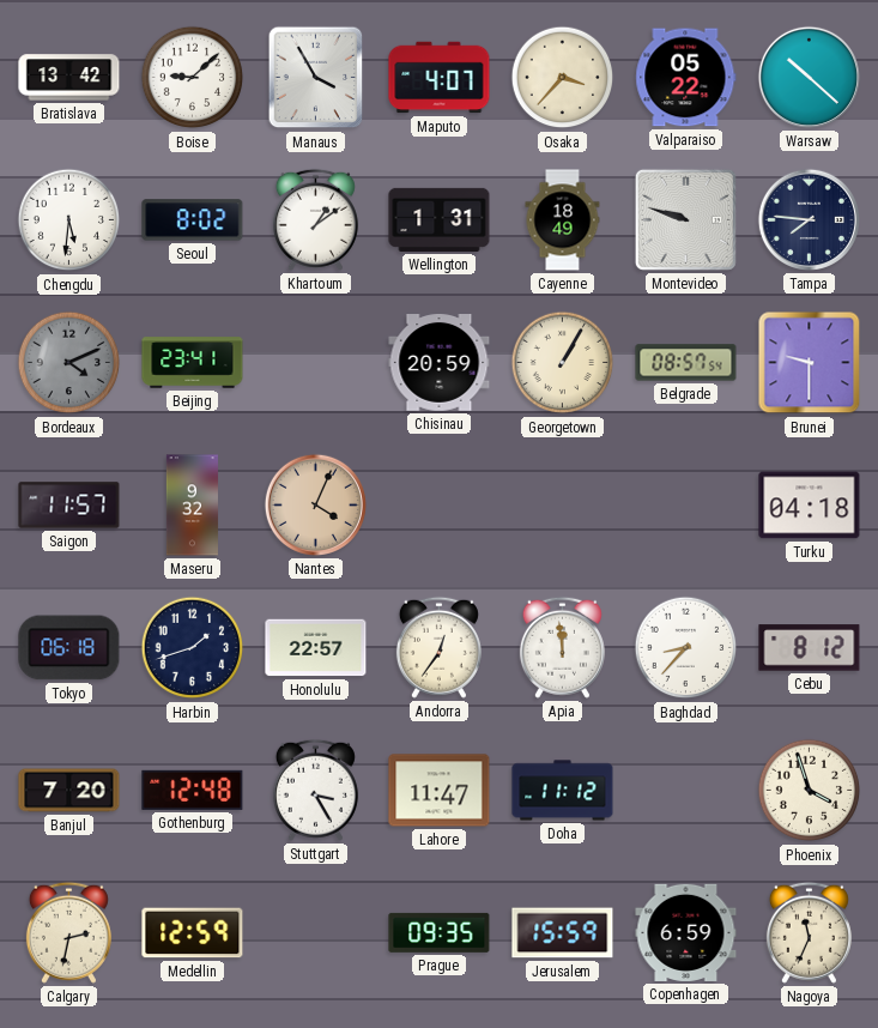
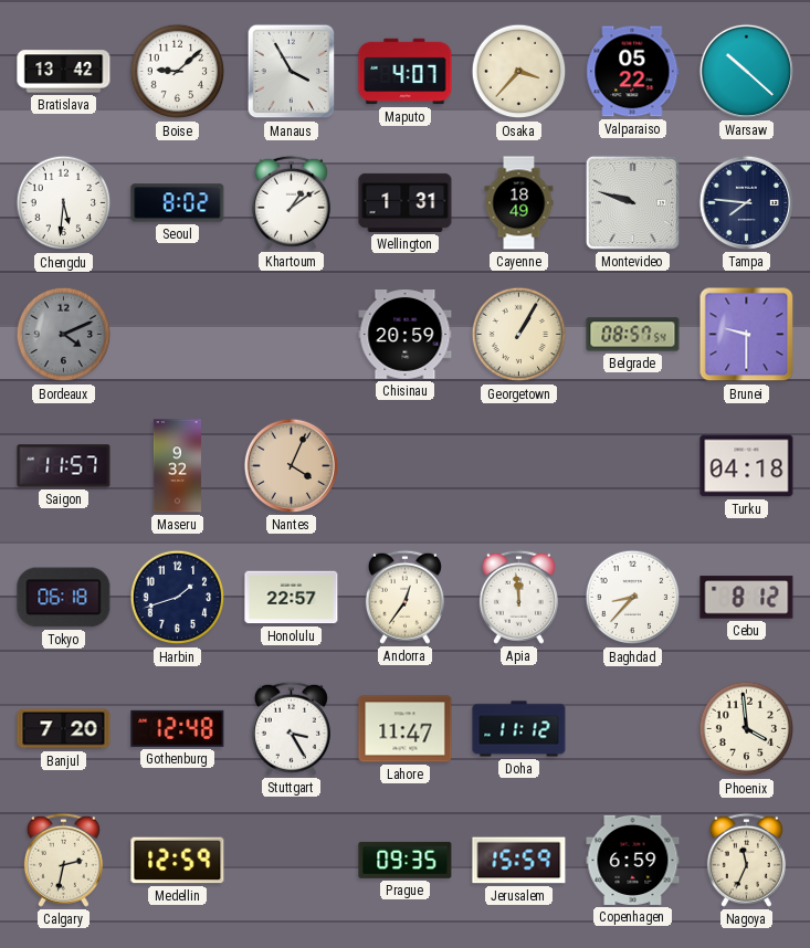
Beijing: 23:41 -> none
Phoenix: 3:57 -> 3:59
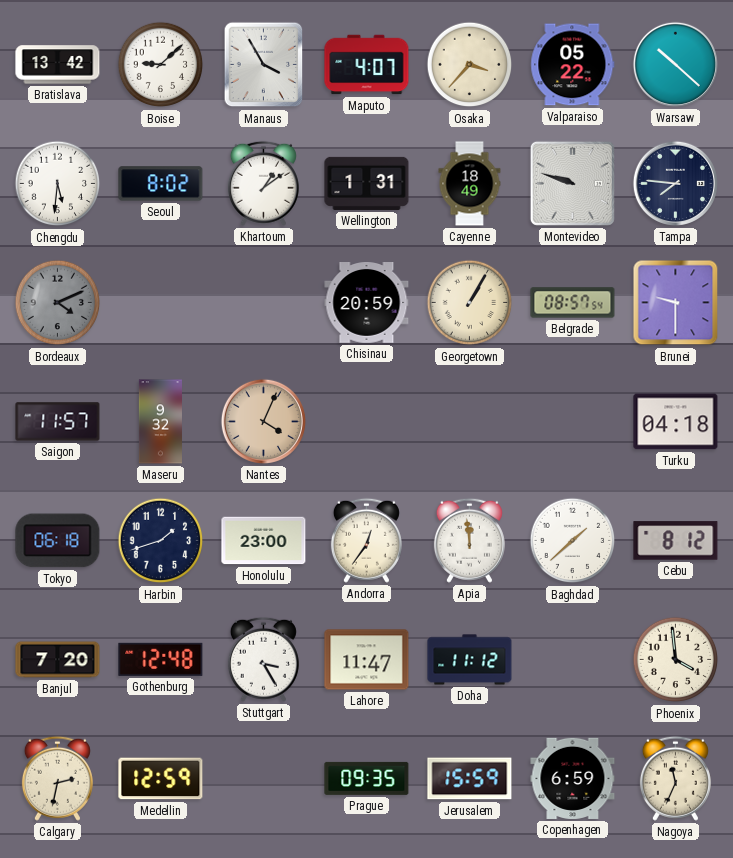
Honolulu: 22:57 -> 23:00
Baghdad: 8:37 -> 1:38
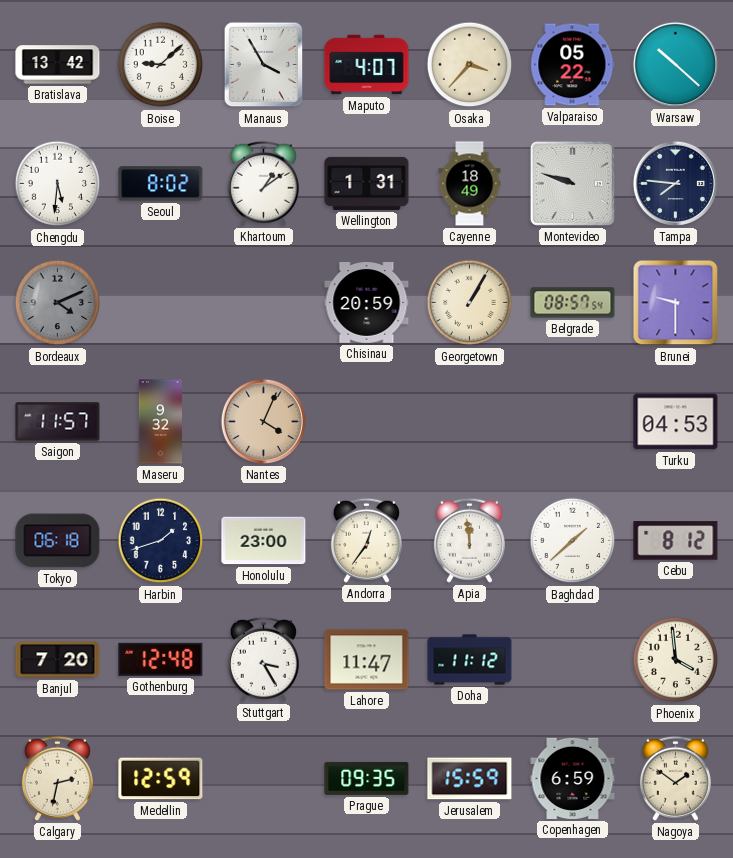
Turku: 04:18 -> 04:53
Nagoya: 11:34 -> 1:51
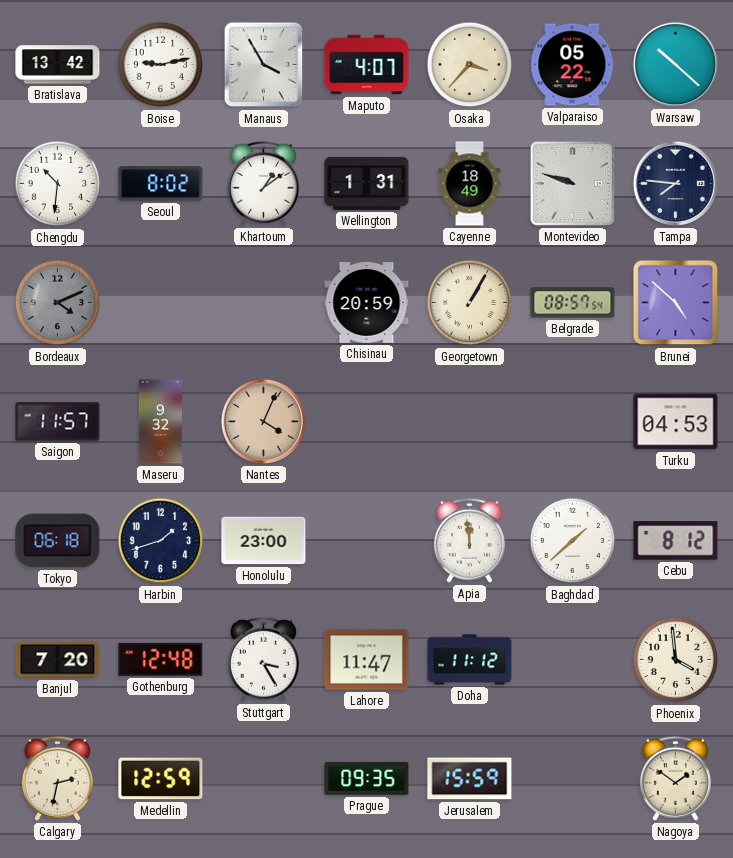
Boise: 9:08 -> 9:13
Chengdu: 5:31 -> 10:31
Brunei: 9:30 -> 4:52
Andorra: 12:36 -> none
Copenhagen: 6:59 -> none
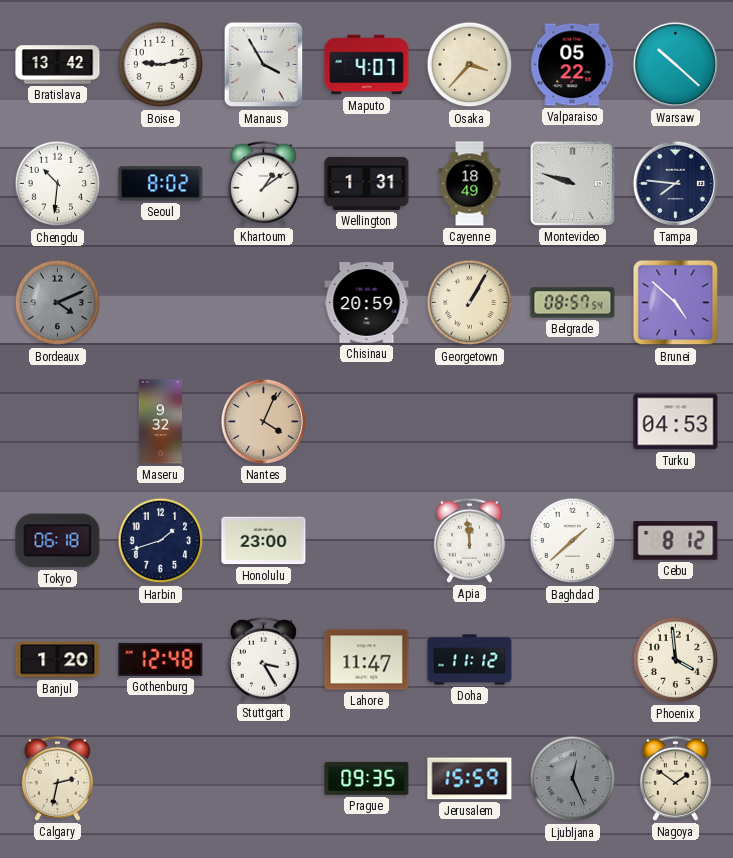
Saigon: 11:57 -> none
Banjul: 7:20 -> 1:20
Medellin: 12:59 -> none
Ljubljana: none -> 12:26
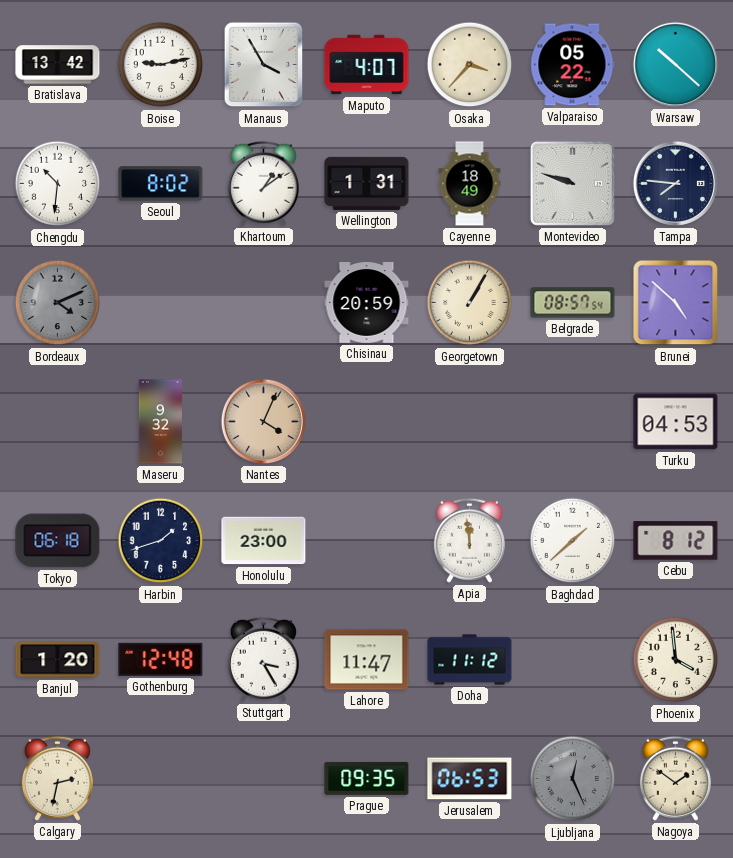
Jerusalem: 15:59 -> 06:53
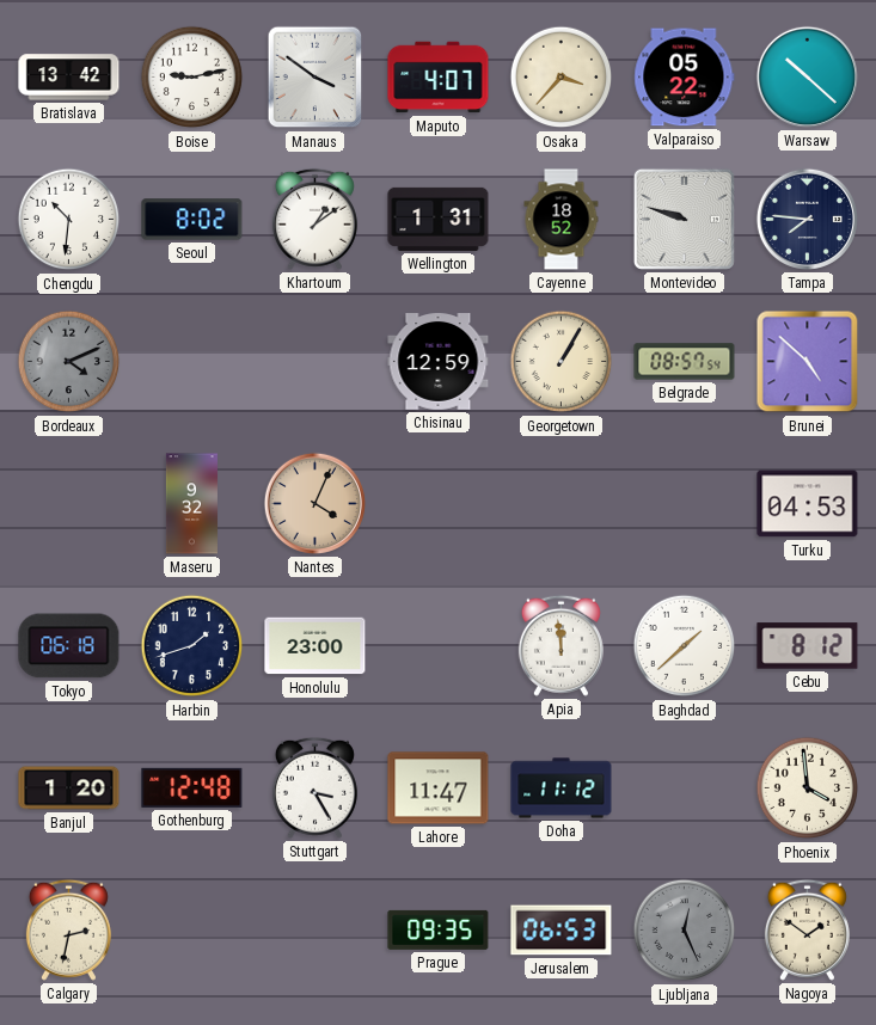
Manaus: 3:55 -> 3:51
Cayenne: 18:49 -> 18:52
Chisinau: 20:59 -> 12:59
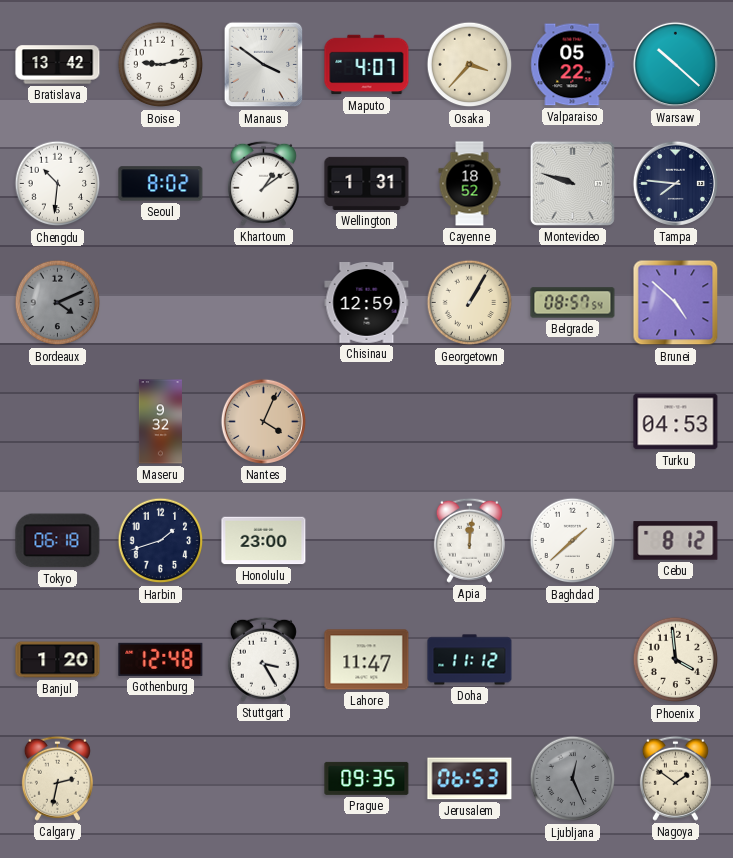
Apia: 11:59 -> 12:01
